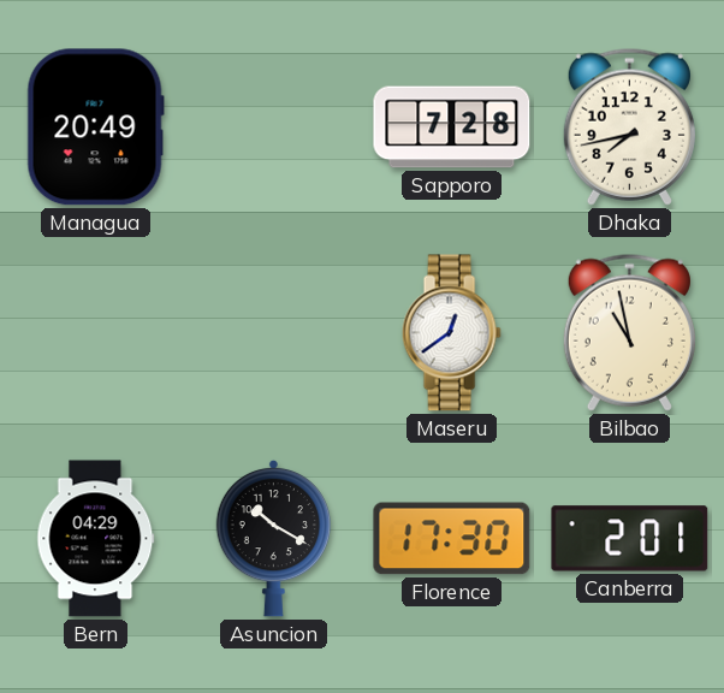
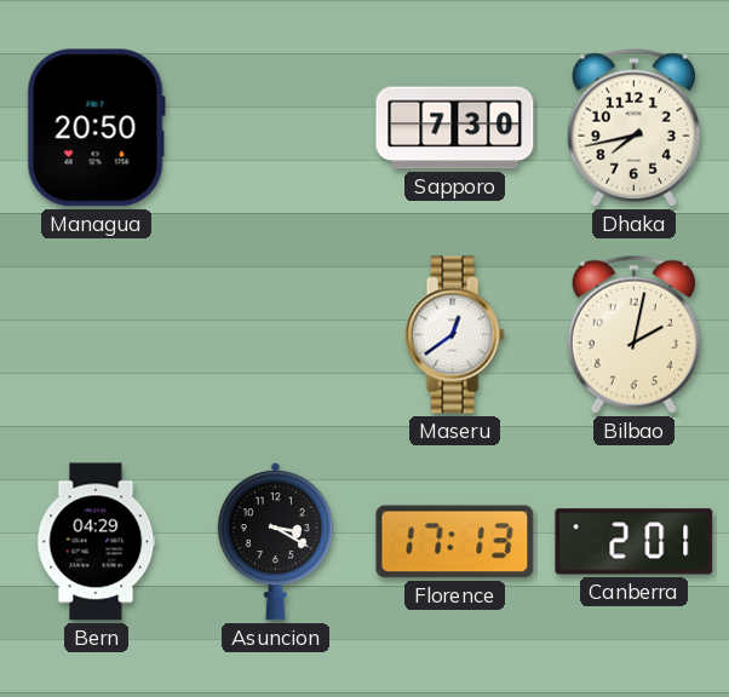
Managua: 20:49 -> 20:50
Sapporo: 7:28 -> 7:30
Bilbao: 10:58 -> 2:02
Asuncion: 10:20 -> 3:20
Florence: 17:30 -> 17:13
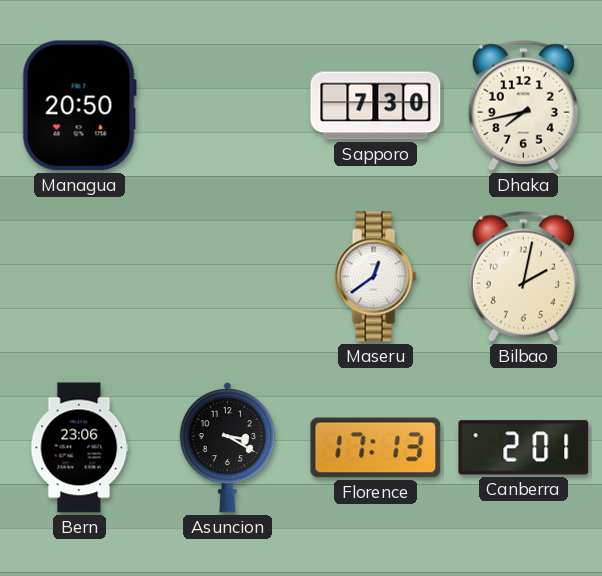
Bern: 04:29 -> 23:06
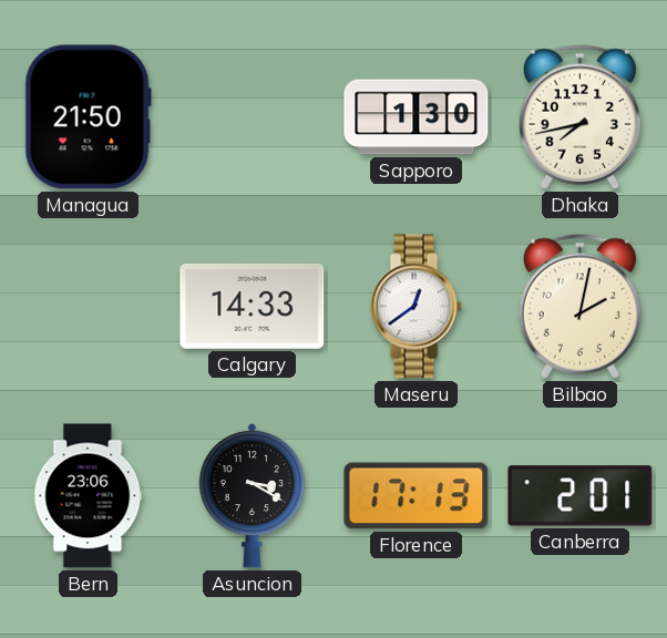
Managua: 20:50 -> 21:50
Sapporo: 7:30 -> 1:30
Calgary: none -> 14:33
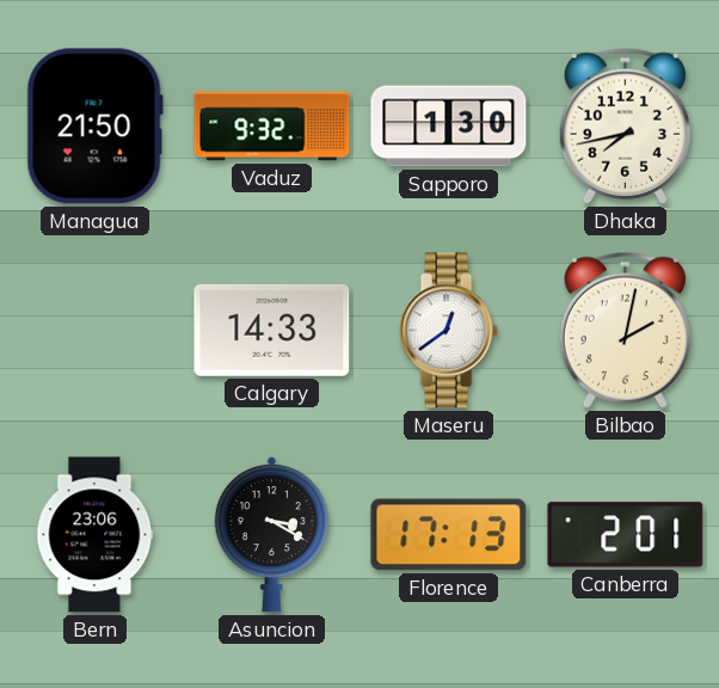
Vaduz: none -> 9:32
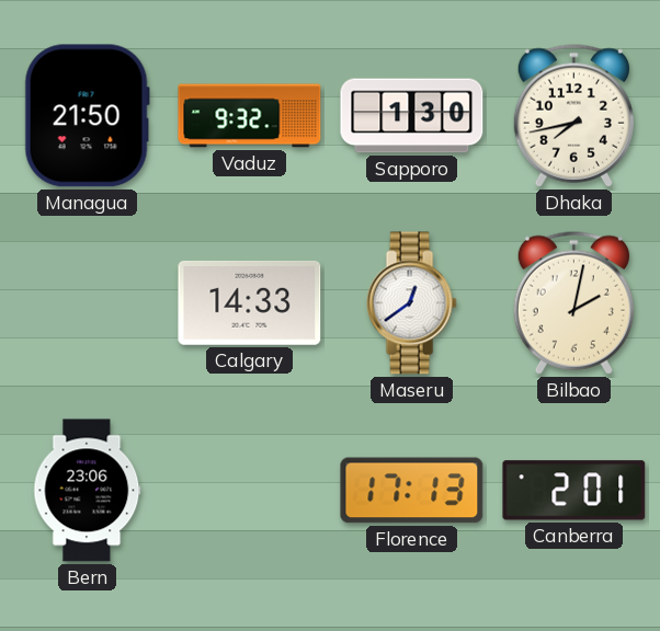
Asuncion: 3:20 -> none
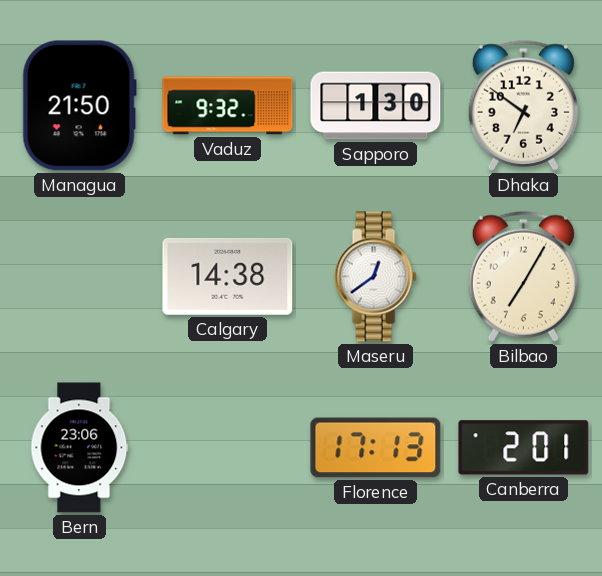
Dhaka: 7:43 -> 6:51
Calgary: 14:33 -> 14:38
Bilbao: 2:02 -> 7:05
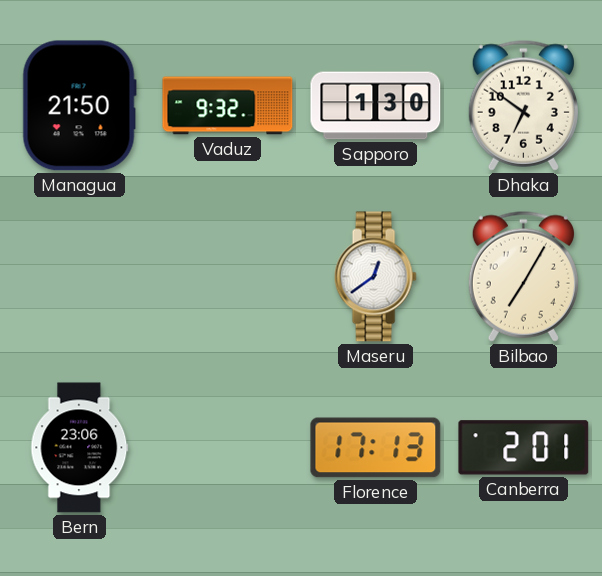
Calgary: 14:38 -> none
